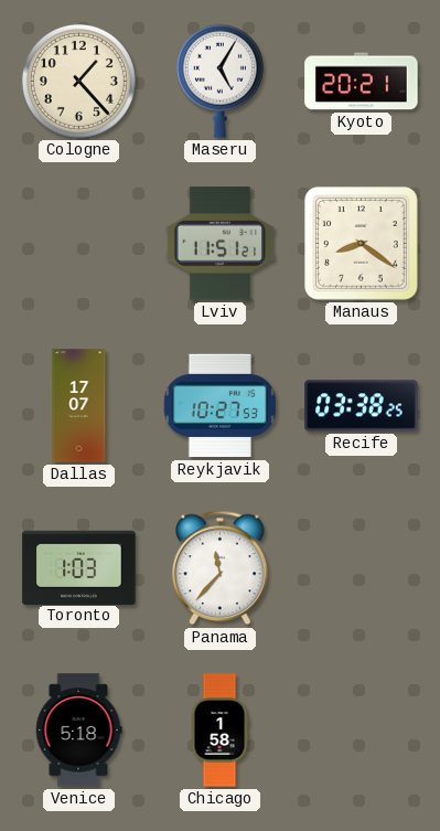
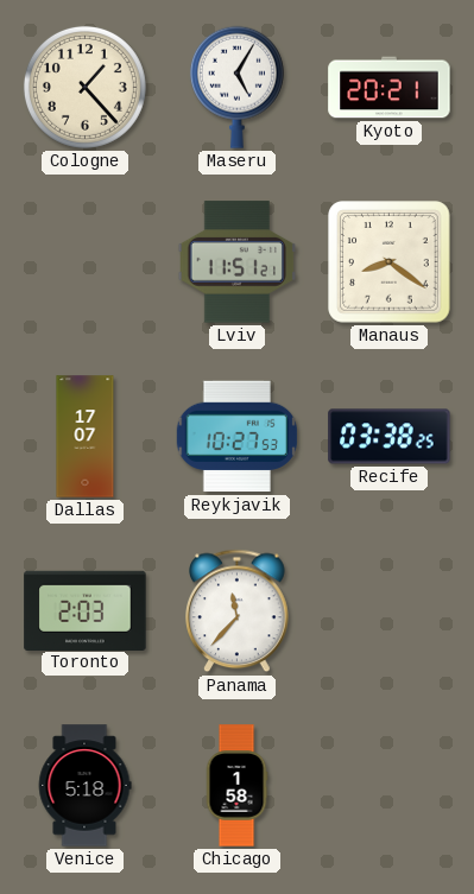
Toronto: 1:03 -> 2:03
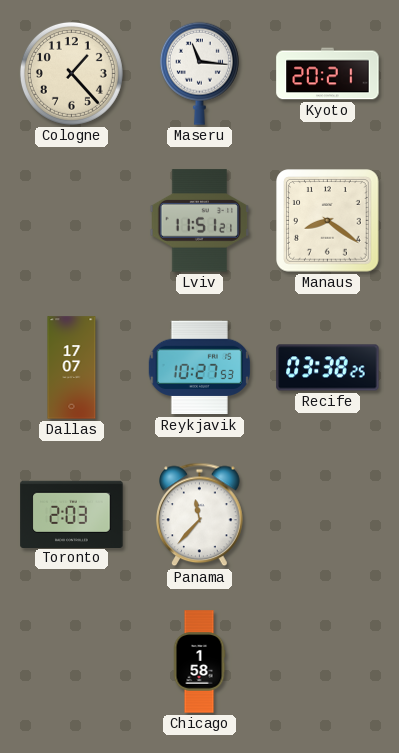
Maseru: 5:05 -> 11:16
Venice: 5:18 -> none
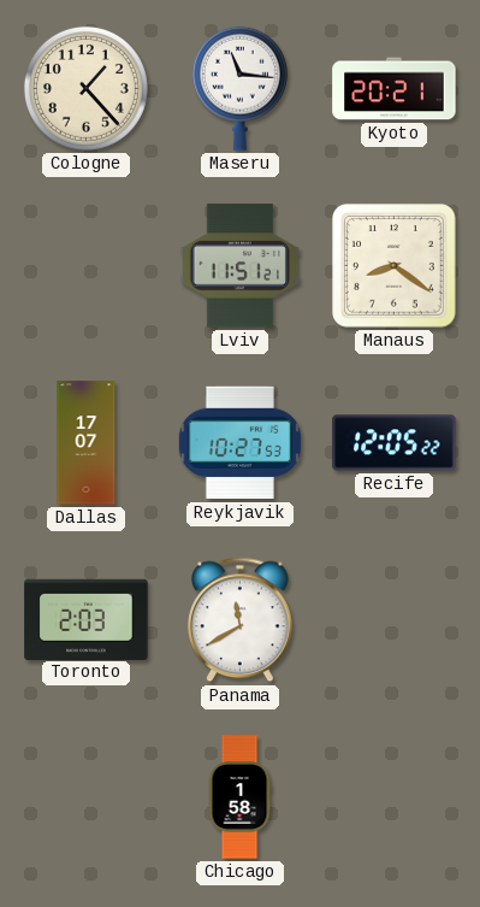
Recife: 03:38 -> 12:05
Panama: 11:37 -> 11:40
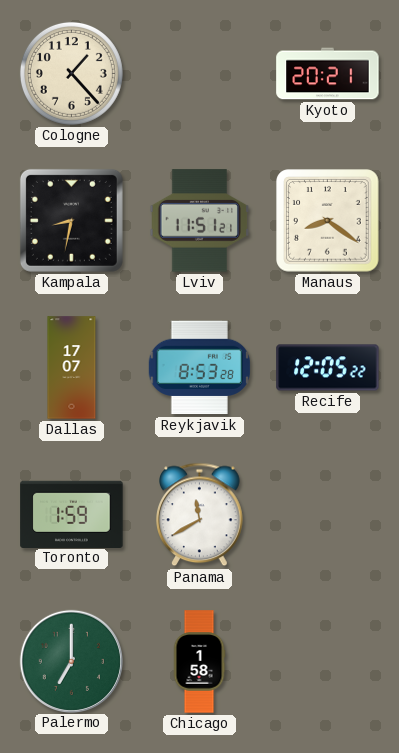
Maseru: 11:16 -> none
Kampala: none -> 8:32
Reykjavik: 10:27 -> 8:53
Toronto: 2:03 -> 1:59
Palermo: none -> 7:00
